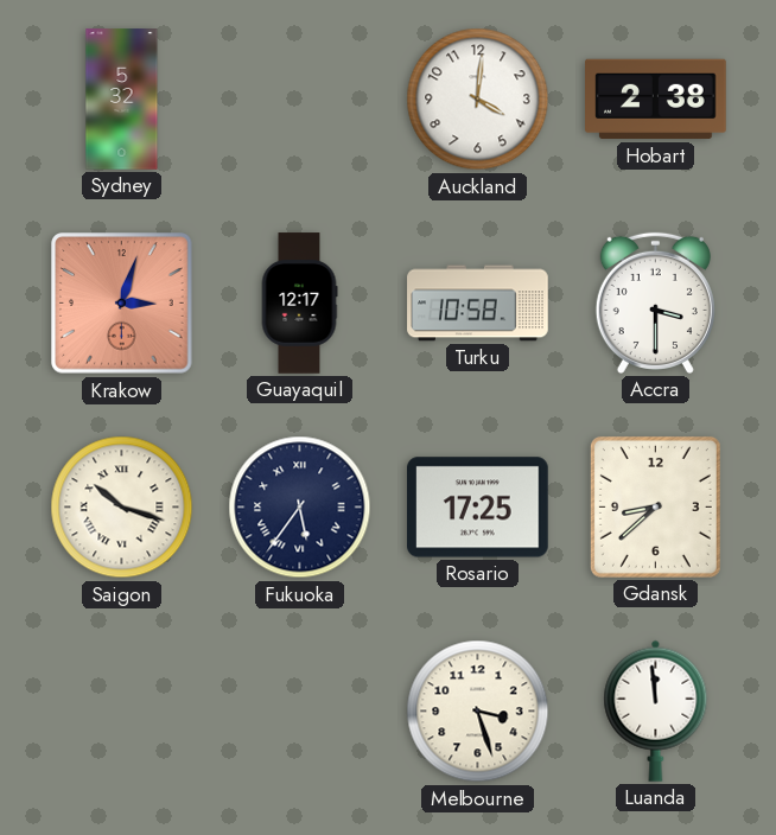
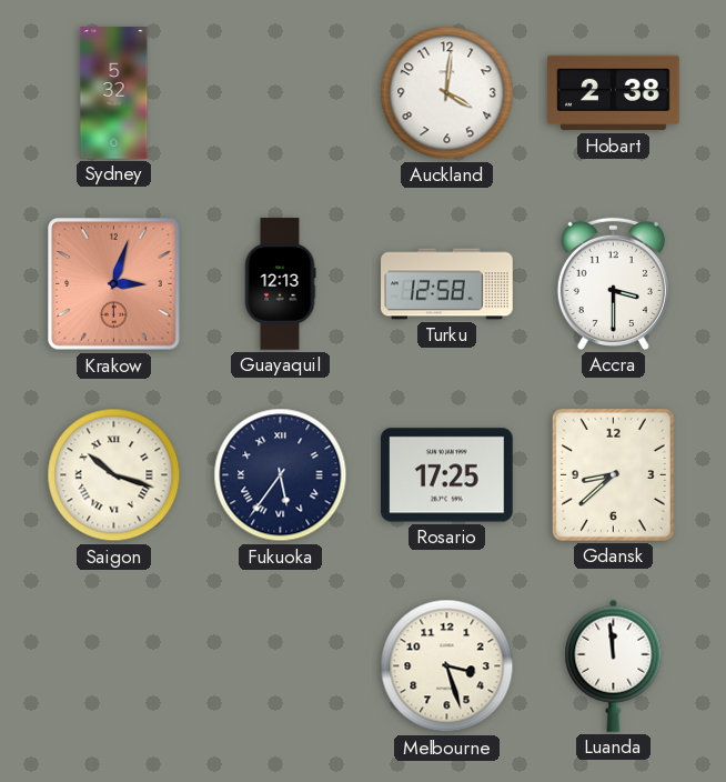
Guayaquil: 12:17 -> 12:13
Turku: 10:58 -> 12:58
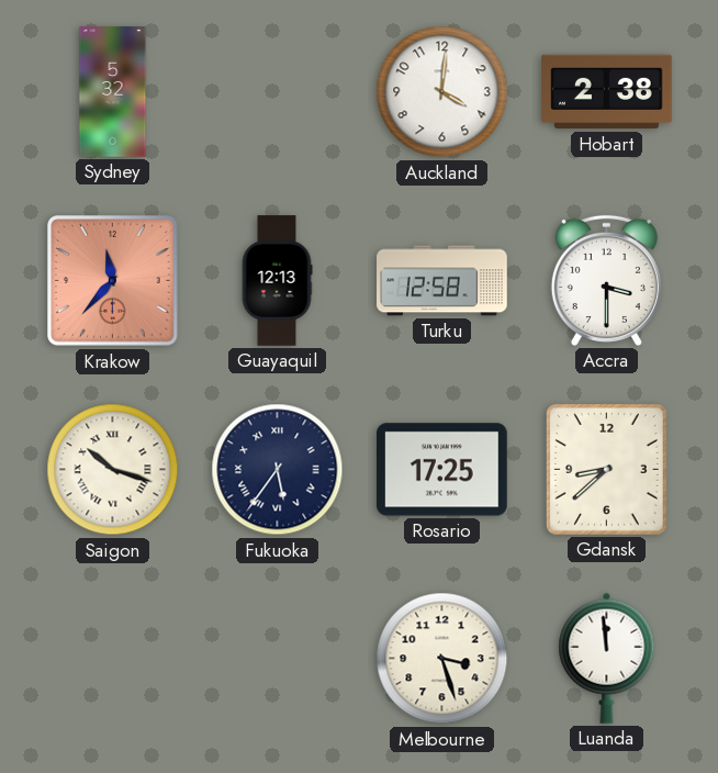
Krakow: 3:03 -> 11:37
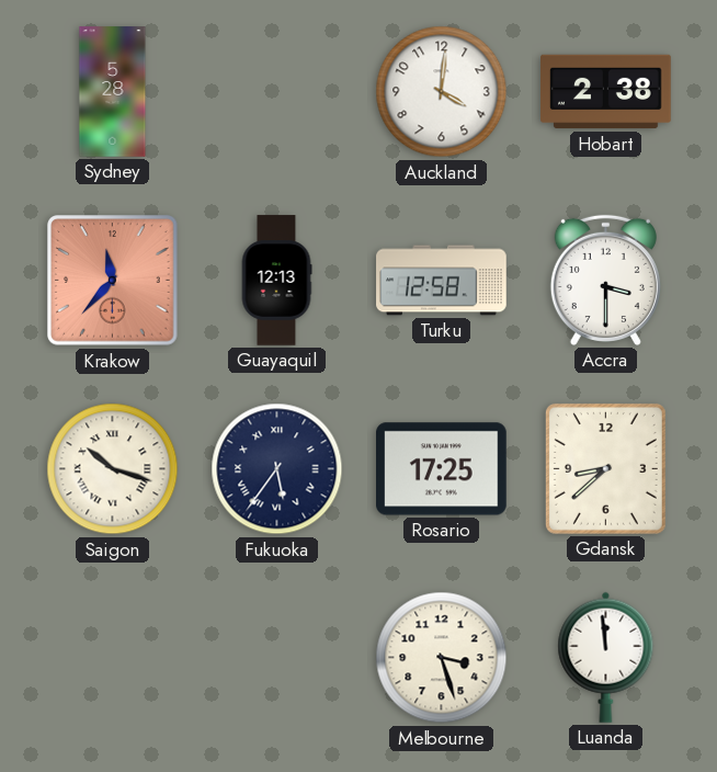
Sydney: 5:32 -> 5:28
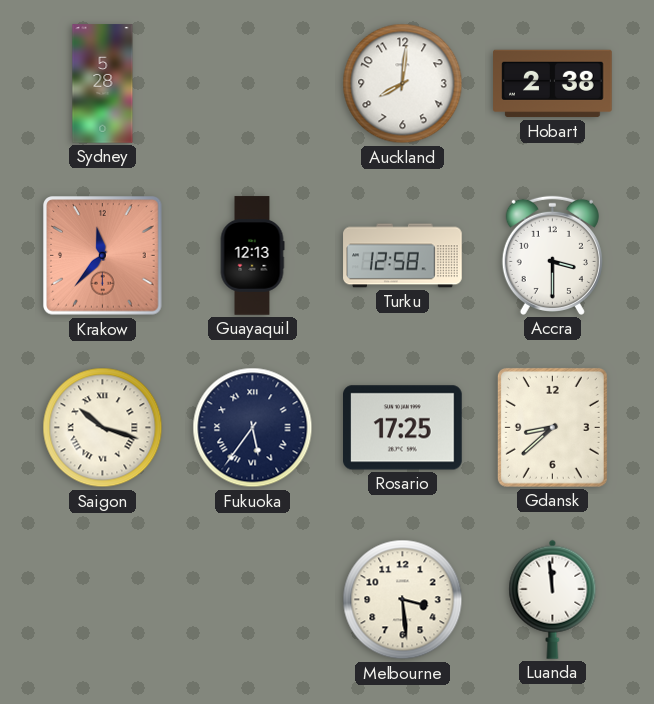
Auckland: 4:01 -> 8:01
Melbourne: 3:27 -> 3:29
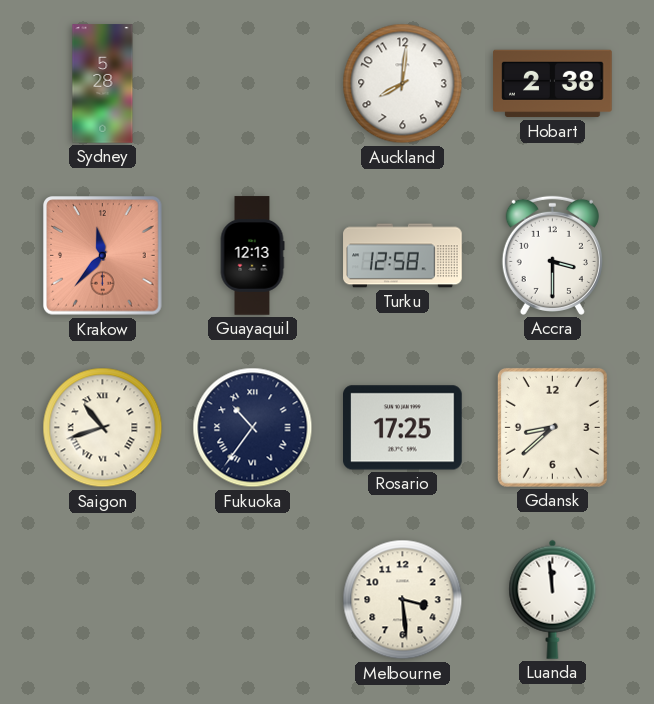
Saigon: 10:18 -> 10:42
Fukuoka: 5:36 -> 10:36
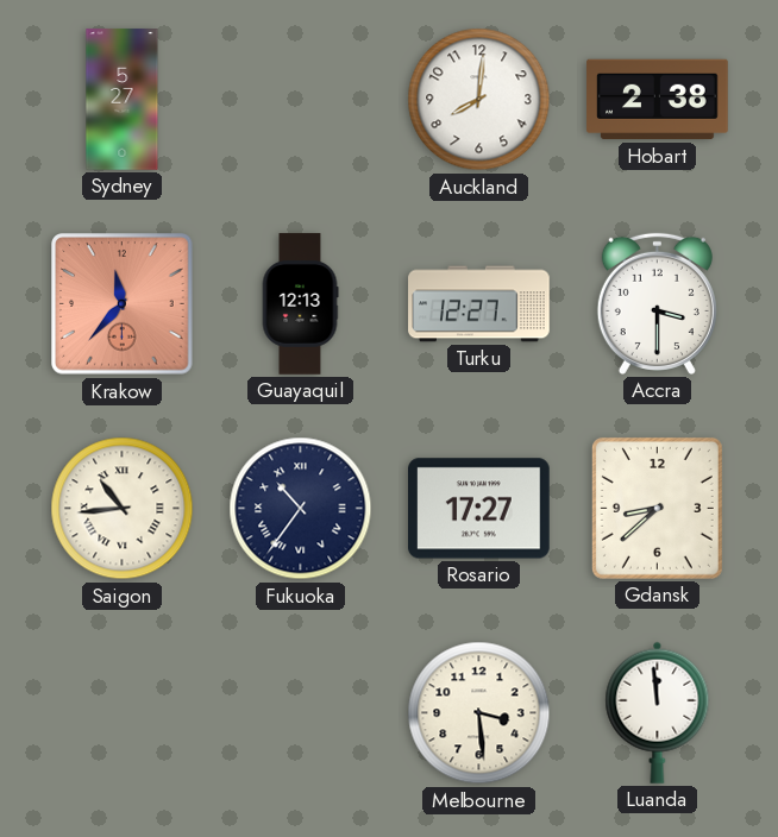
Sydney: 5:28 -> 5:27
Turku: 12:58 -> 12:27
Saigon: 10:42 -> 10:44
Rosario: 17:25 -> 17:27
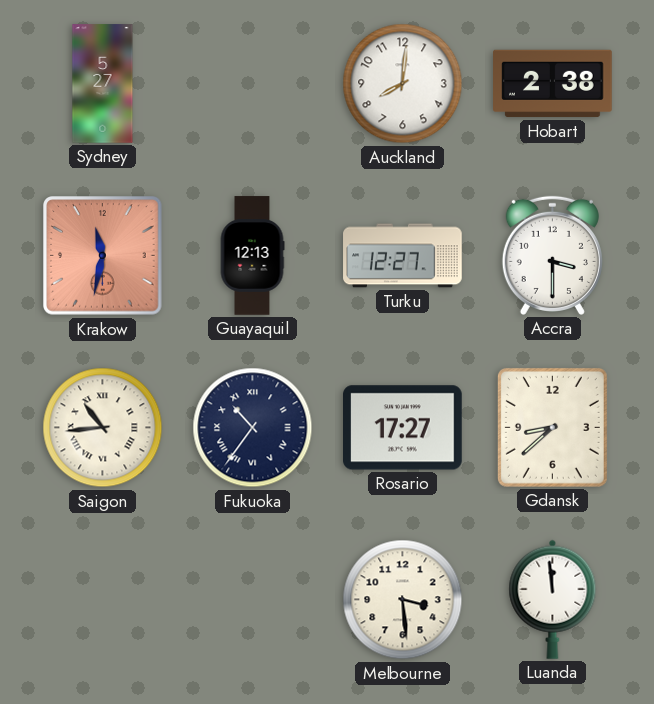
Krakow: 11:37 -> 11:32
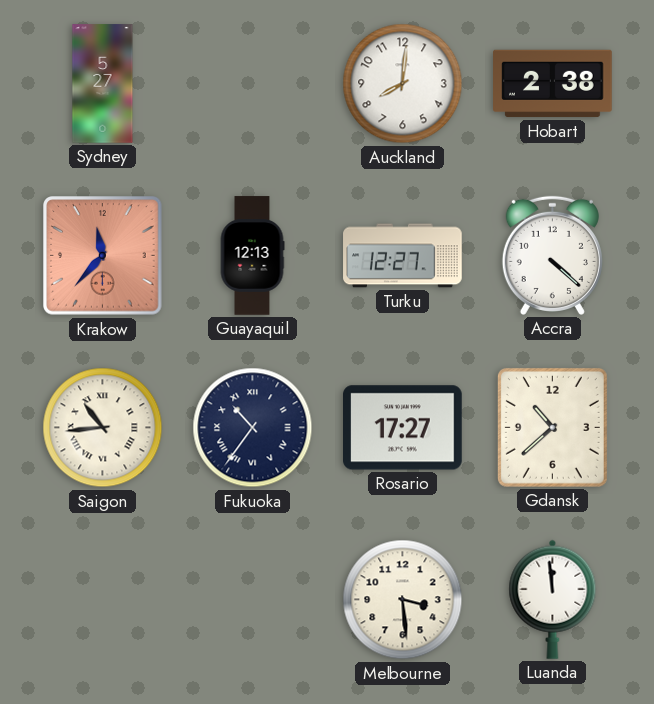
Krakow: 11:32 -> 11:37
Accra: 3:30 -> 4:22
Gdansk: 8:38 -> 10:38
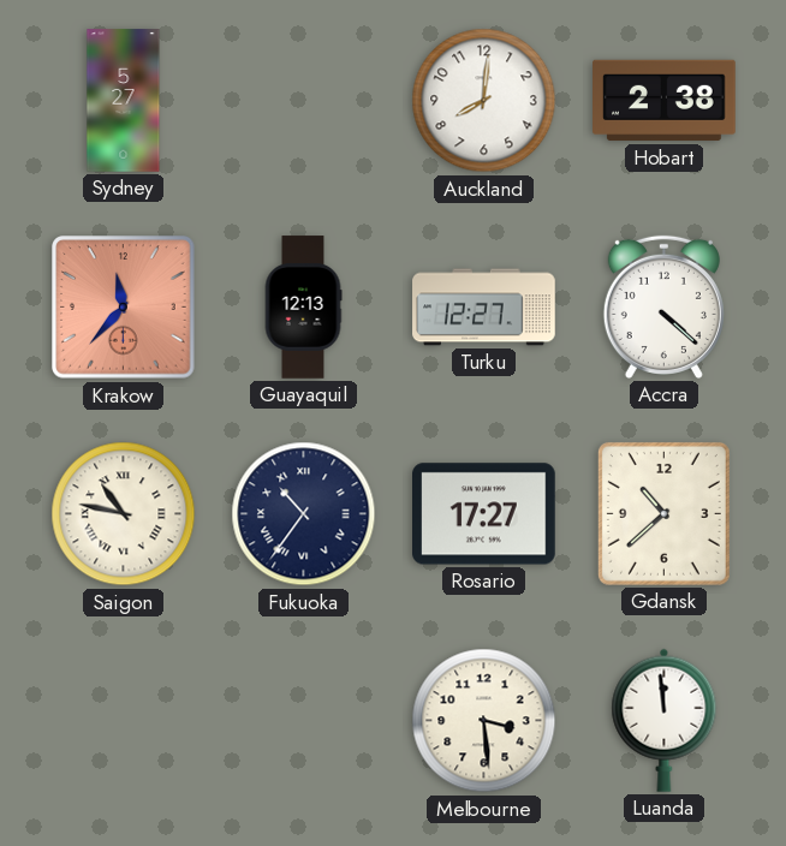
Saigon: 10:44 -> 10:47
